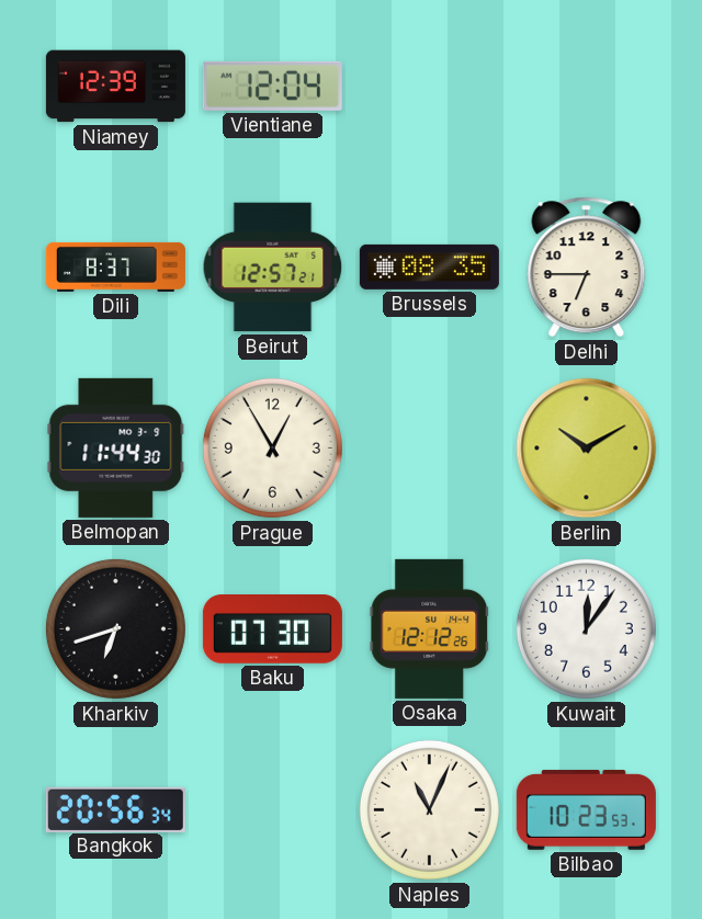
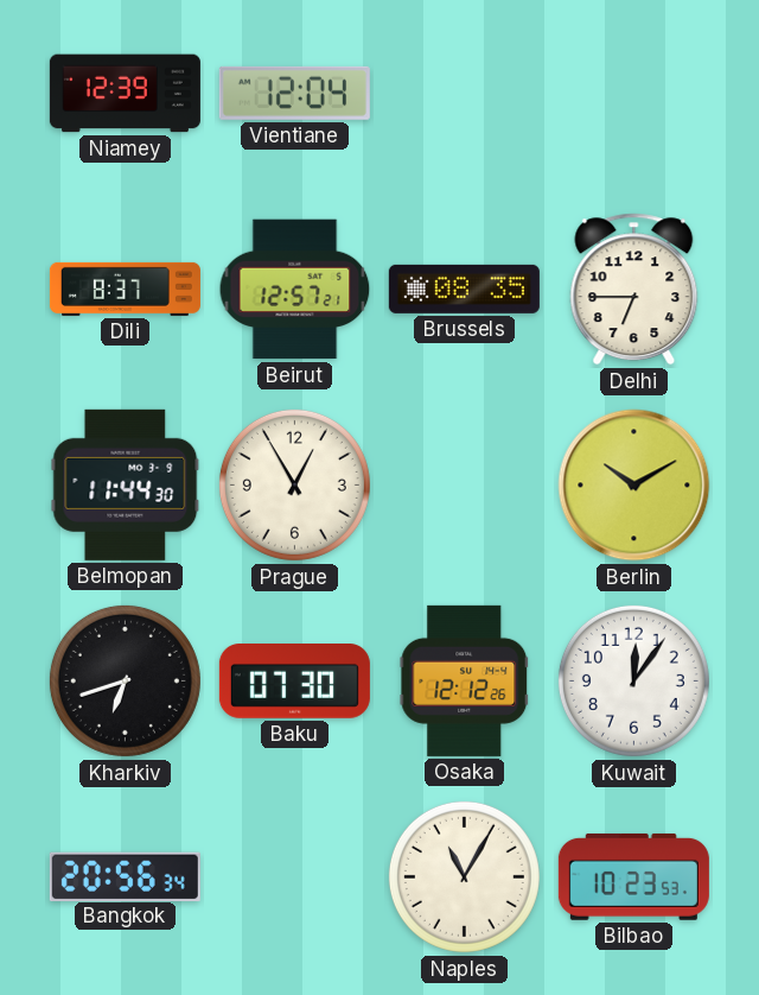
Naples: 11:04 -> 11:05
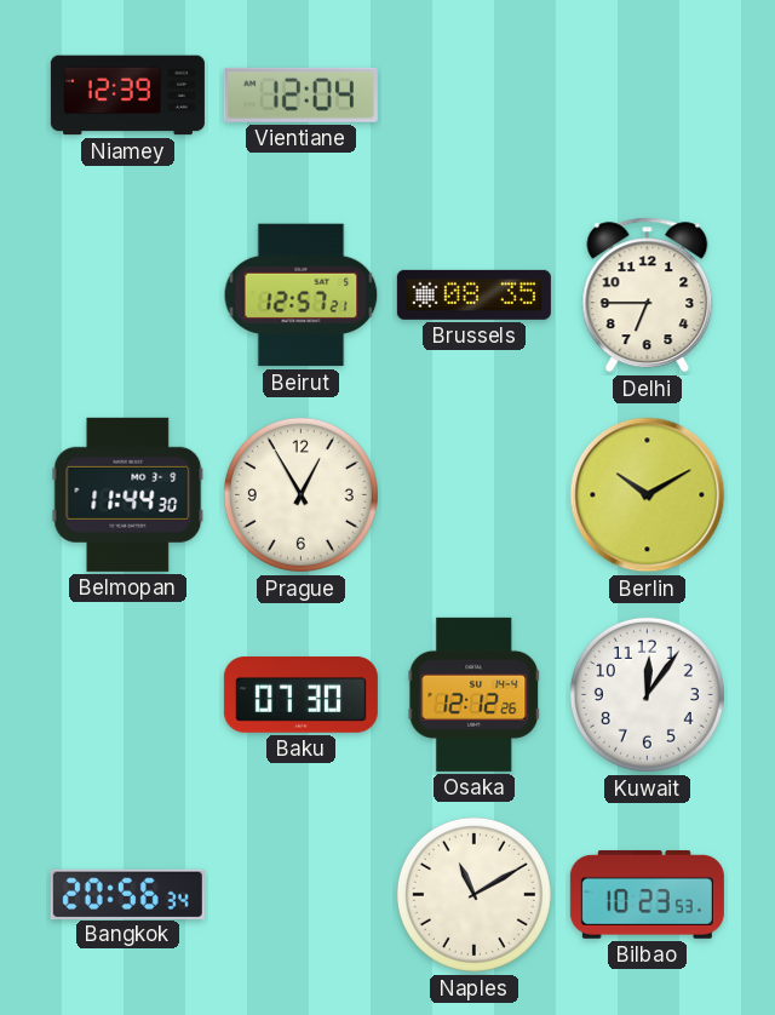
Dili: 8:37 -> none
Kharkiv: 6:42 -> none
Naples: 11:05 -> 11:10
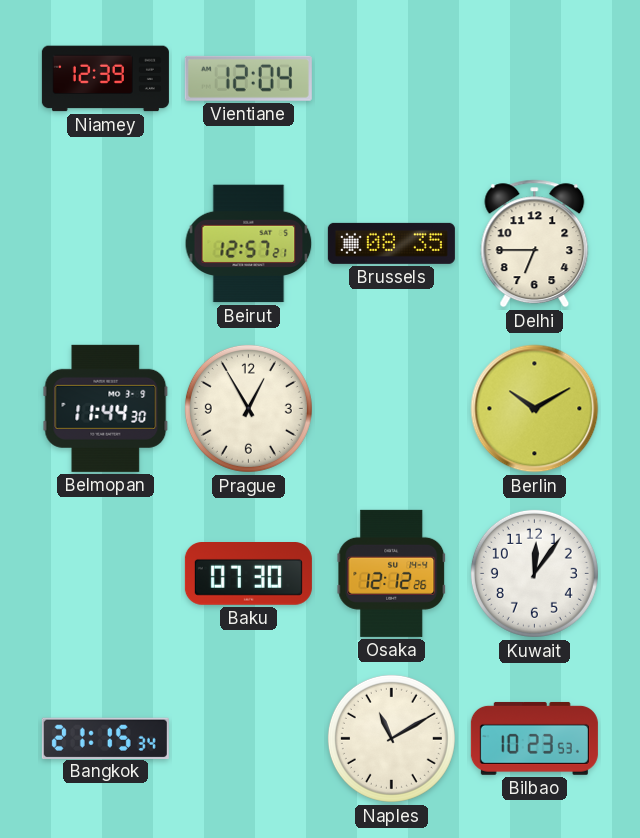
Bangkok: 20:56 -> 21:15
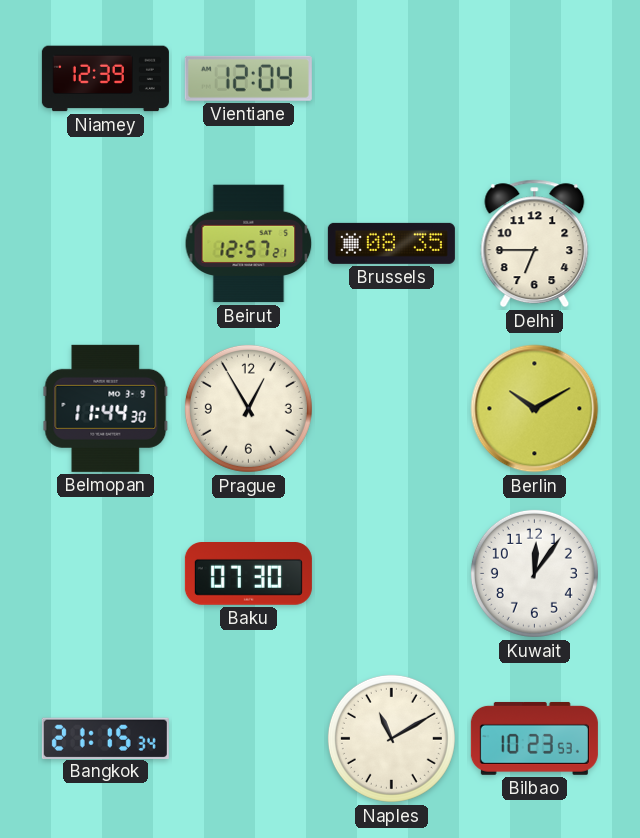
Osaka: 12:12 -> none
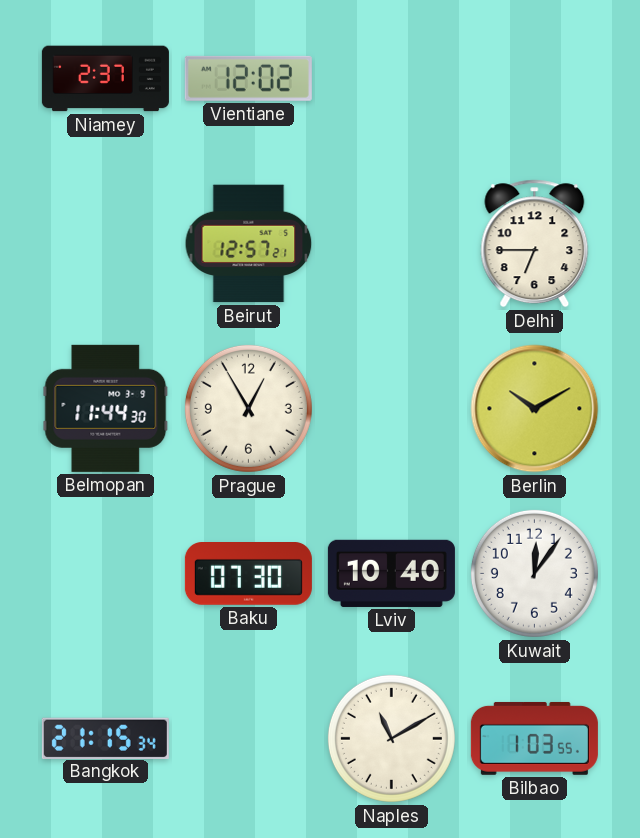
Niamey: 12:39 -> 2:37
Vientiane: 12:04 -> 12:02
Brussels: 08:35 -> none
Lviv: none -> 10:40
Bilbao: 10:23 -> 1:03
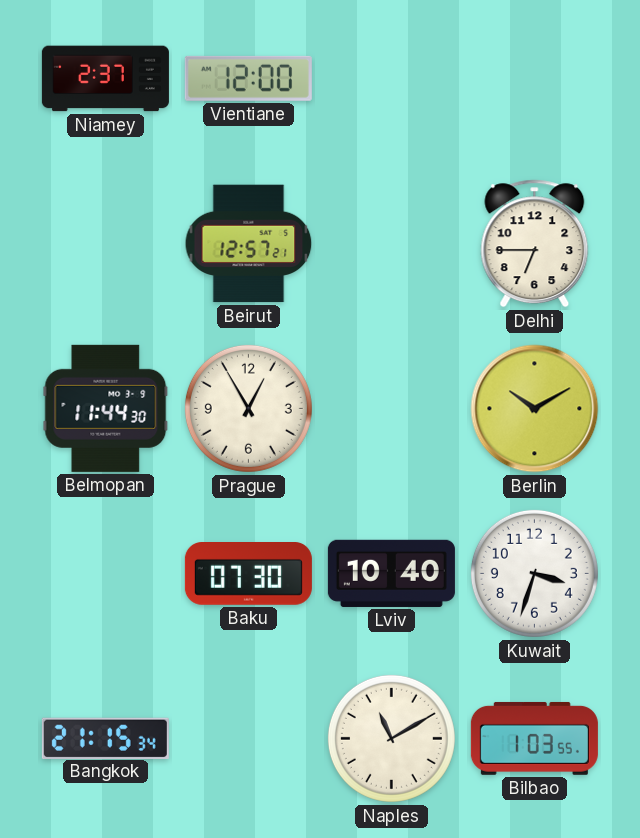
Vientiane: 12:02 -> 12:00
Kuwait: 12:06 -> 3:33
